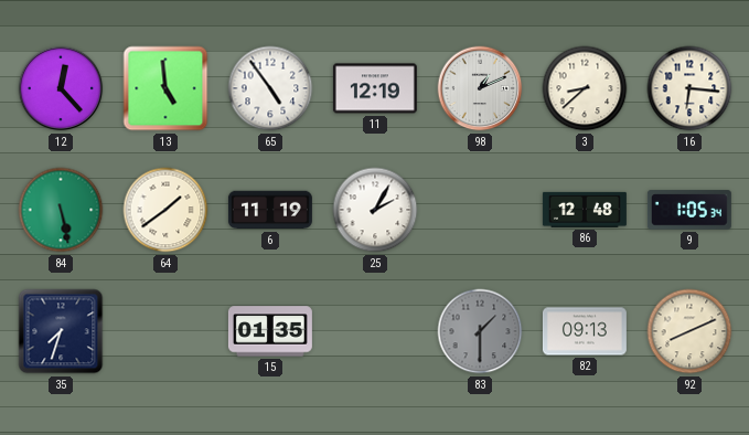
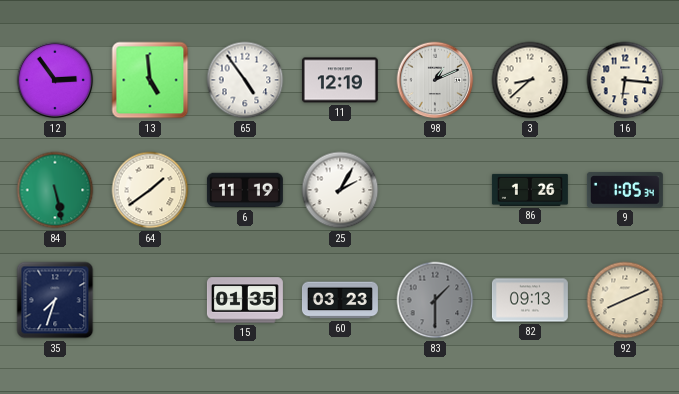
12: 12:23 -> 2:54
86: 12:48 -> 1:26
60: none -> 03:23
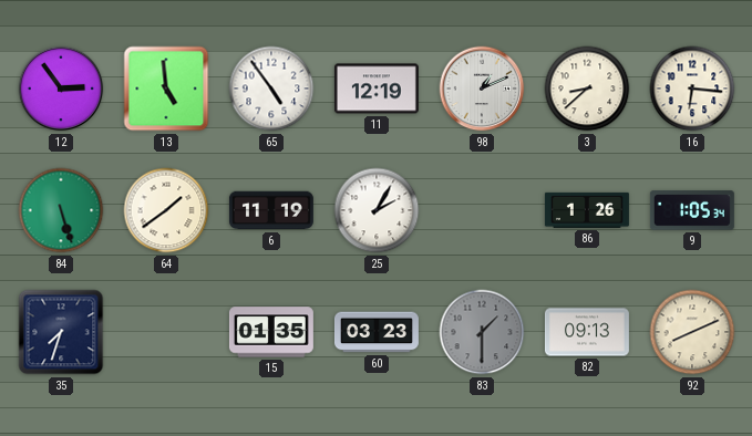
84: 5:28 -> 5:27
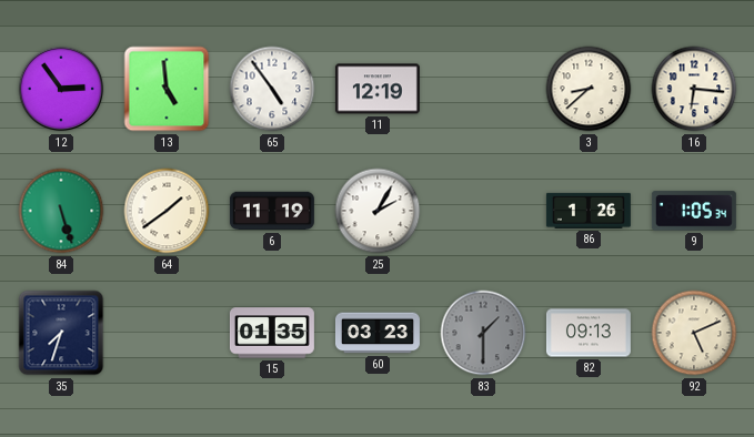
98: 1:11 -> none
92: 8:11 -> 5:11
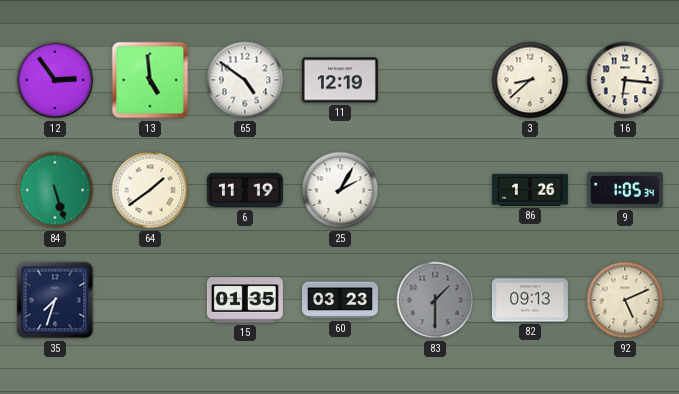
65: 4:54 -> 4:51
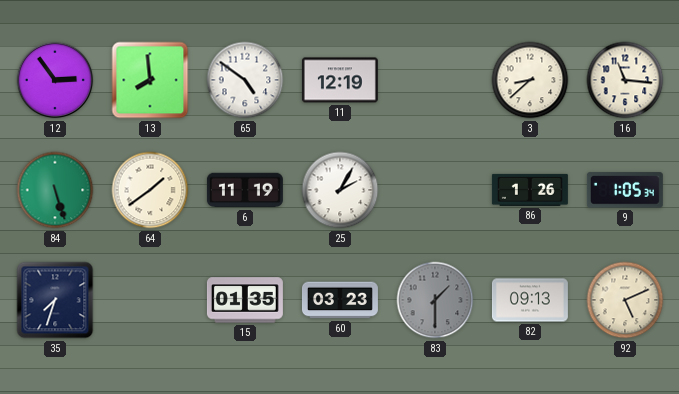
13: 4:59 -> 7:59
16: 6:16 -> 11:16
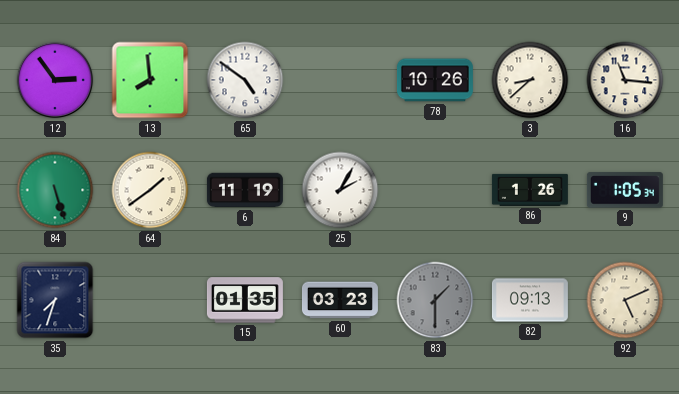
11: 12:19 -> none
78: none -> 10:26
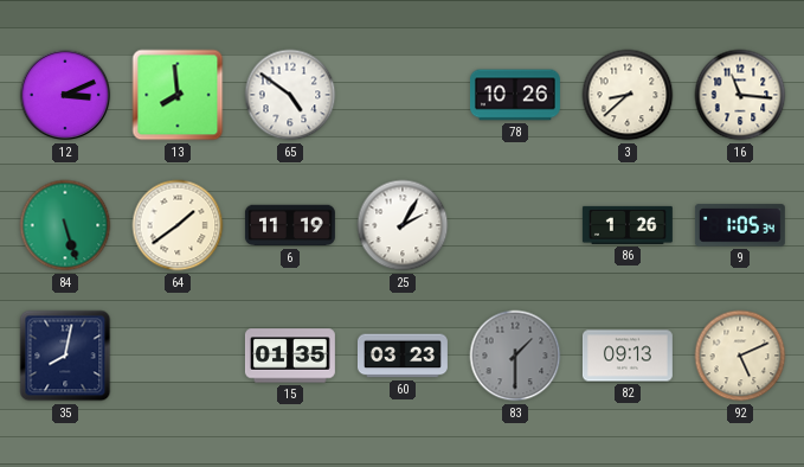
12: 2:54 -> 3:11
35: 7:33 -> 8:02
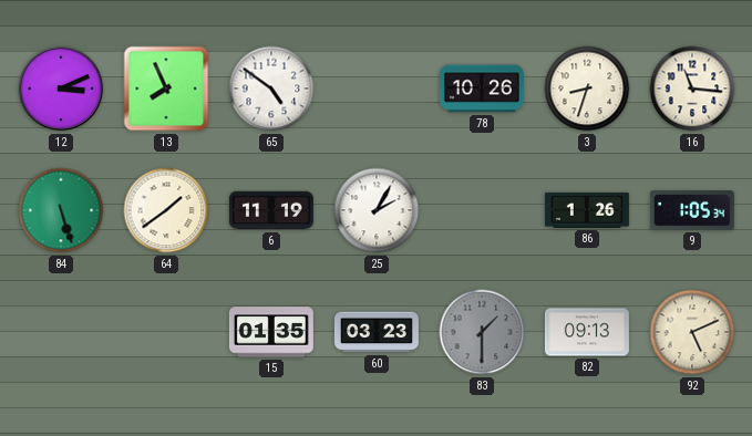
13: 7:59 -> 7:56
3: 8:38 -> 8:33
35: 8:02 -> none
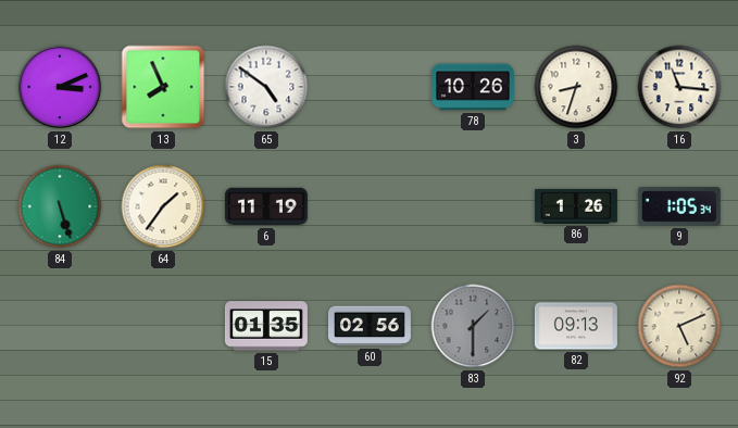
64: 1:39 -> 1:36
25: 2:05 -> none
60: 03:23 -> 02:56
